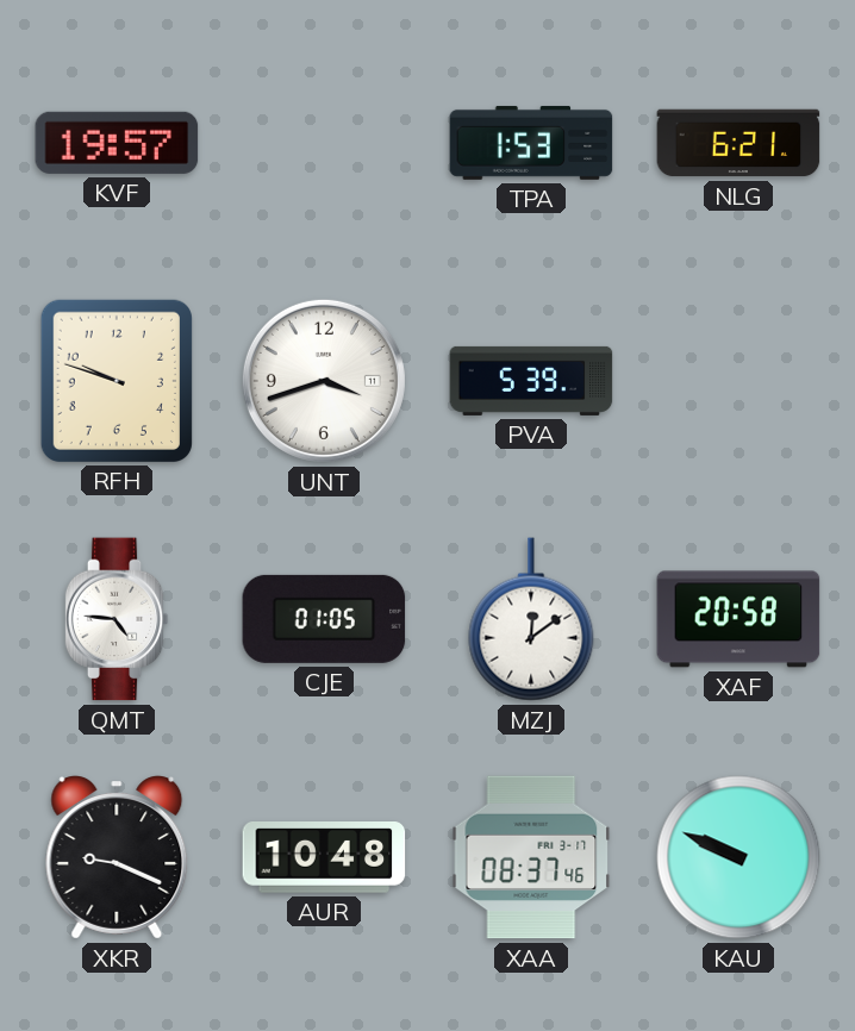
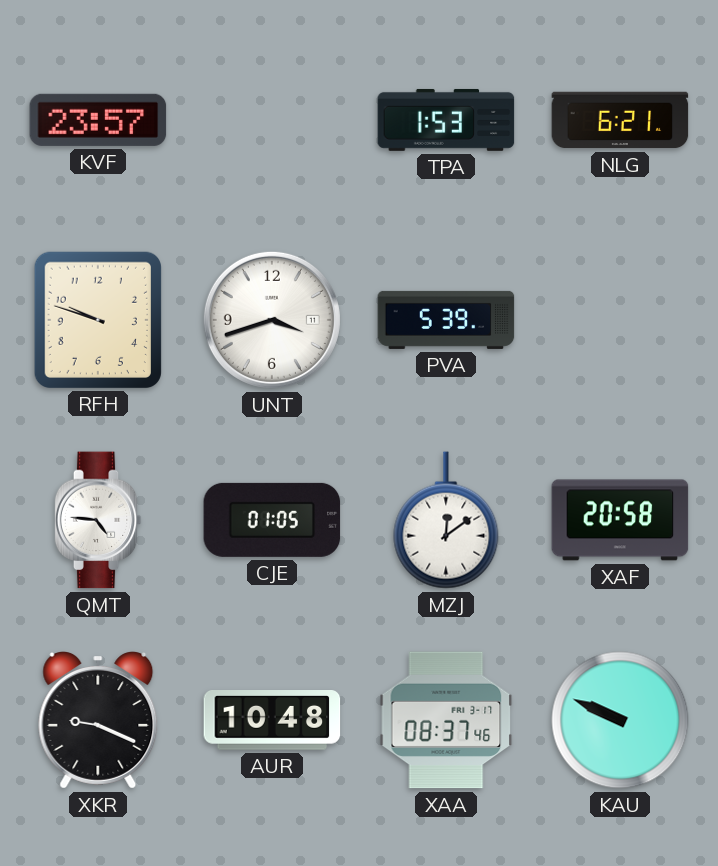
KVF: 19:57 -> 23:57
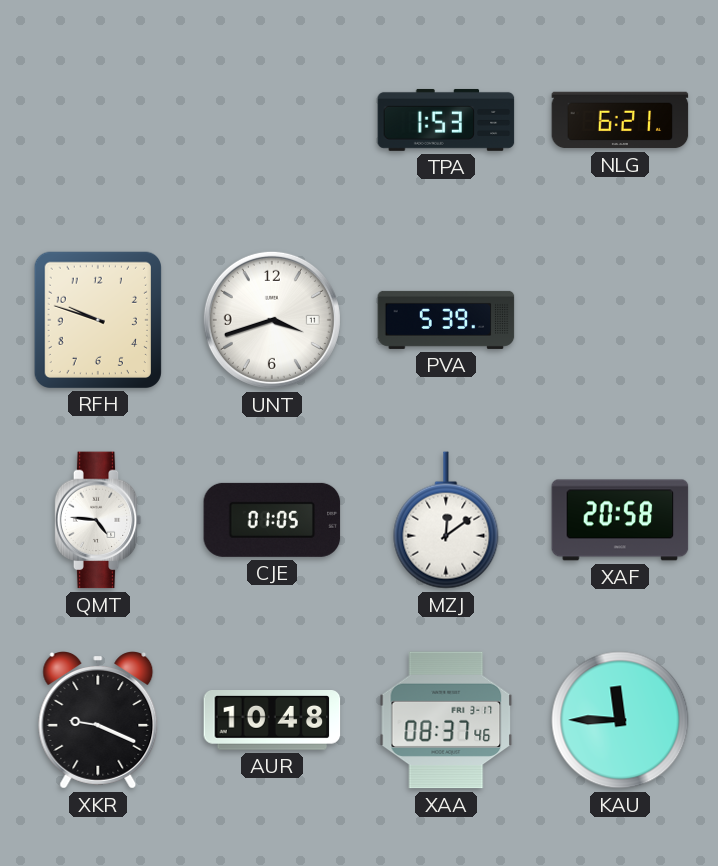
KVF: 23:57 -> none
KAU: 9:49 -> 11:45
